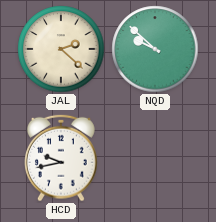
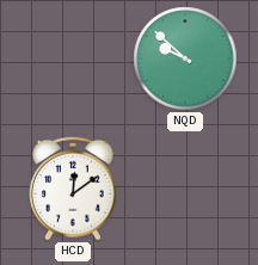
JAL: 2:22 -> none
HCD: 9:43 -> 12:09
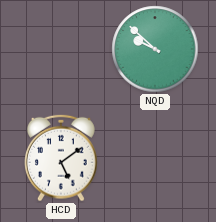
HCD: 12:09 -> 5:09
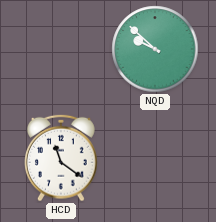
HCD: 5:09 -> 11:21
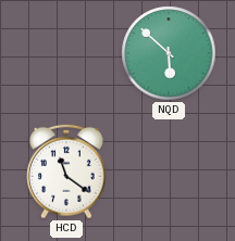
NQD: 9:52 -> 5:52
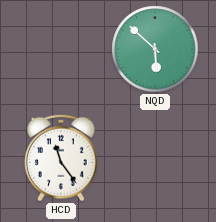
HCD: 11:21 -> 11:24
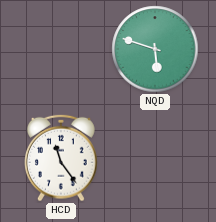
NQD: 5:52 -> 5:48
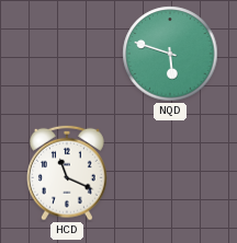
HCD: 11:24 -> 11:19
